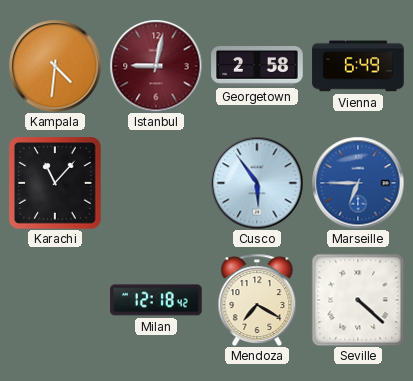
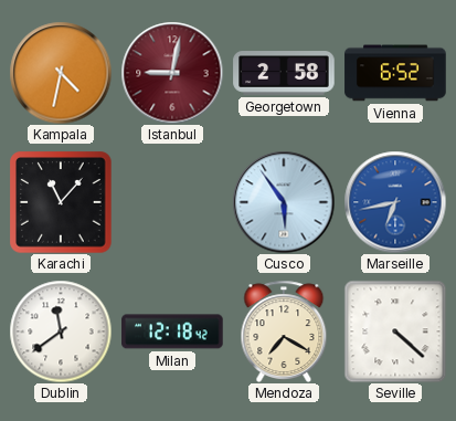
Kampala: 4:31 -> 4:32
Vienna: 6:49 -> 6:52
Marseille: 6:45 -> 6:43
Dublin: none -> 11:39
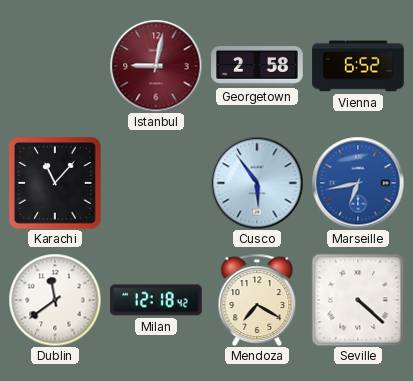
Kampala: 4:32 -> none
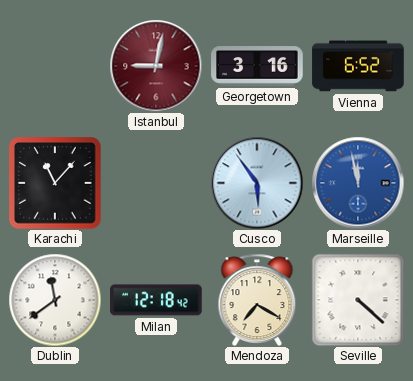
Georgetown: 2:58 -> 3:16
Marseille: 6:43 -> 11:58
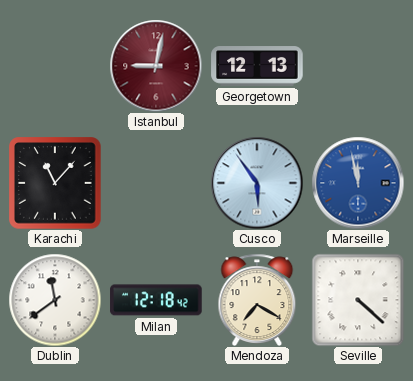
Georgetown: 3:16 -> 12:13
Vienna: 6:52 -> none
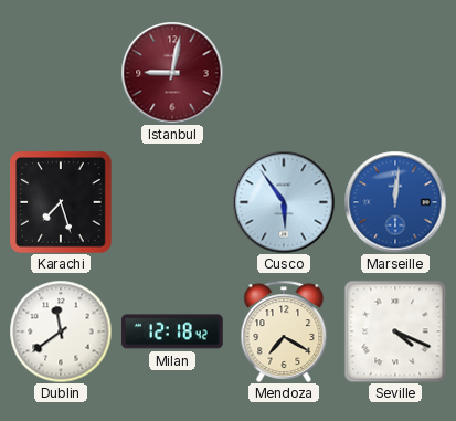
Georgetown: 12:13 -> none
Karachi: 11:07 -> 7:27
Marseille: 11:58 -> 12:01
Seville: 4:22 -> 4:19
